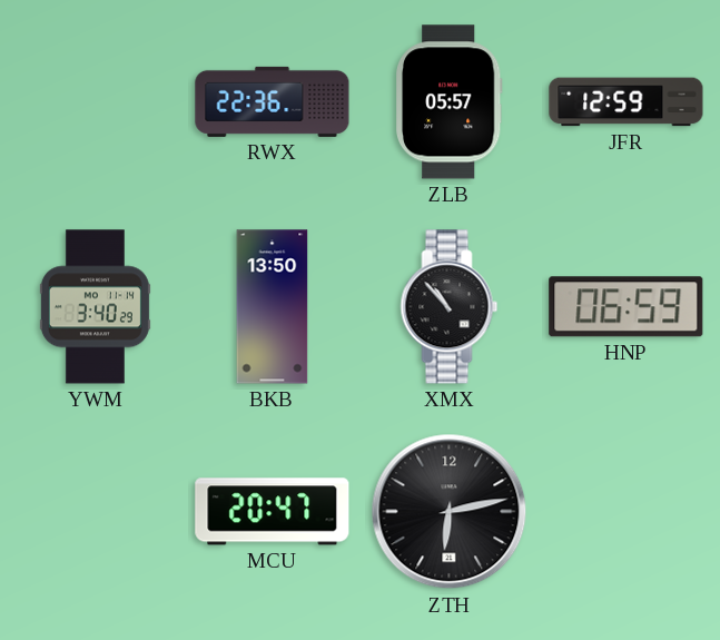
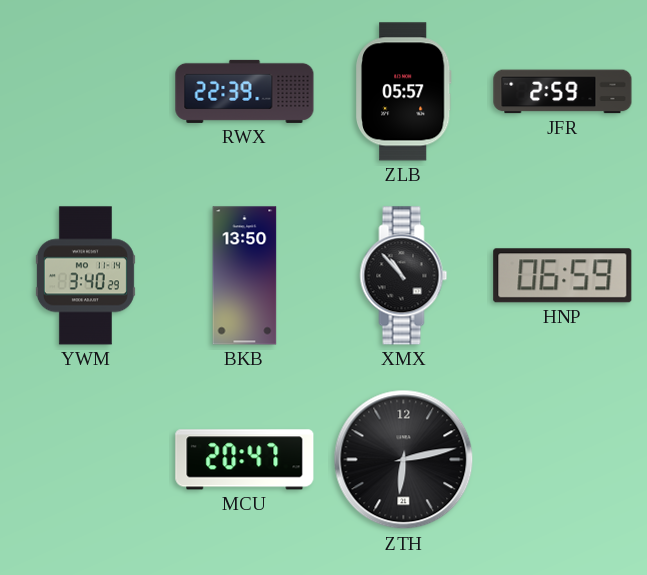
RWX: 22:36 -> 22:39
JFR: 12:59 -> 2:59
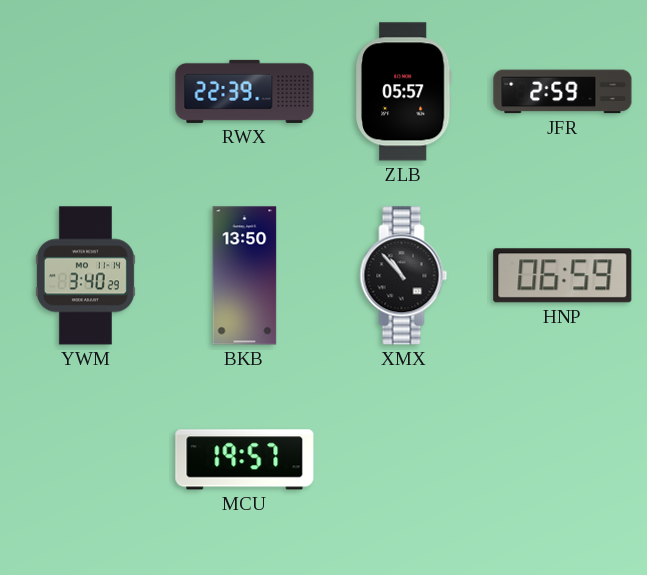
MCU: 20:47 -> 19:57
ZTH: 6:13 -> none
